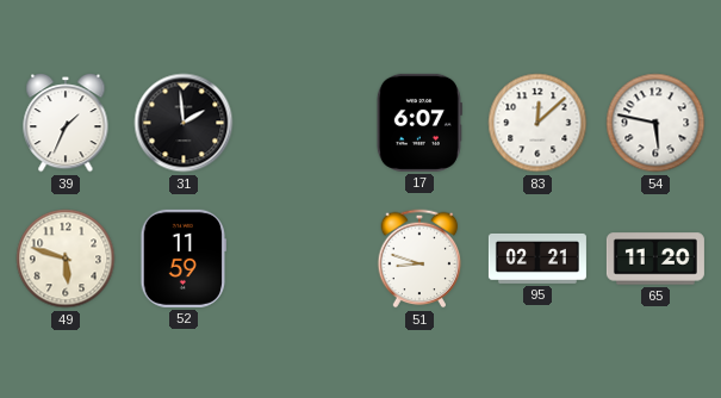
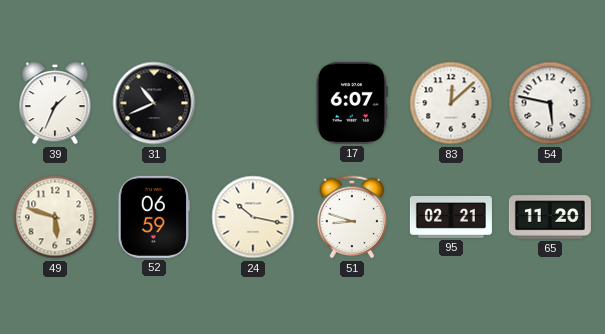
31: 1:59 -> 10:41
52: 11:59 -> 06:59
24: none -> 10:17
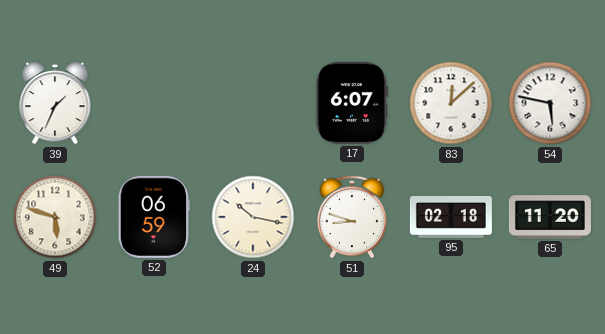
31: 10:41 -> none
95: 02:21 -> 02:18
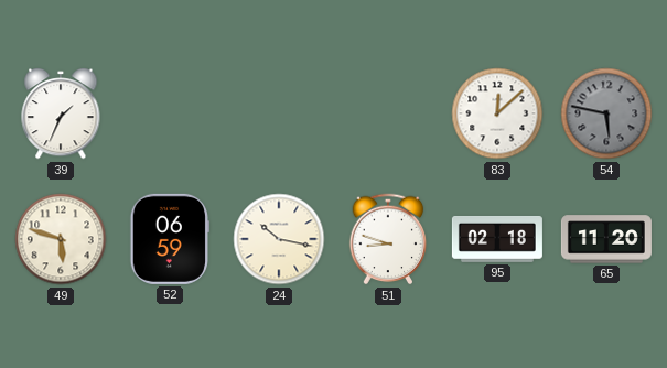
17: 6:07 -> none
54 dial: white -> grey
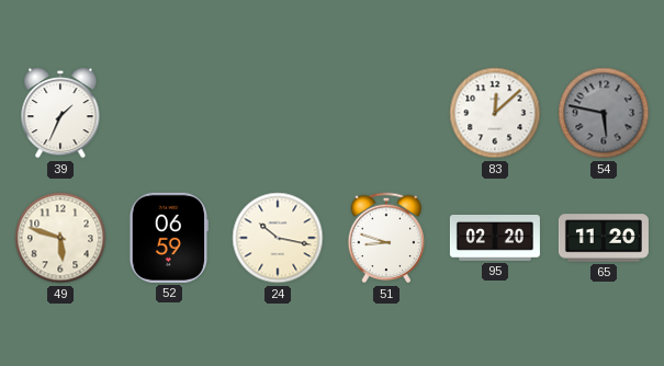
95: 02:18 -> 02:20
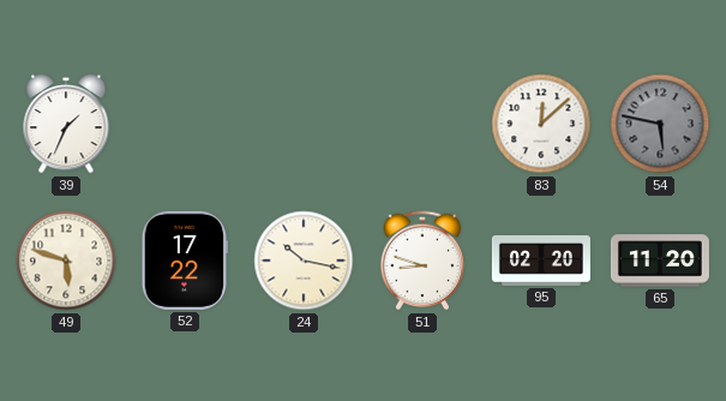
52: 06:59 -> 17:22
